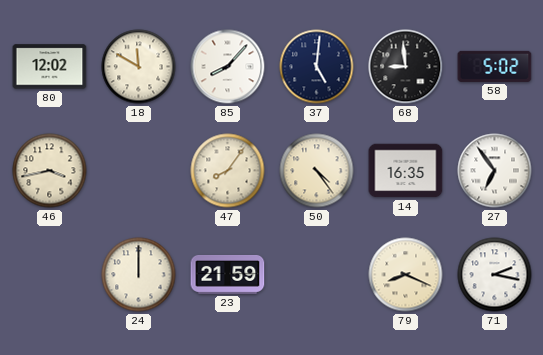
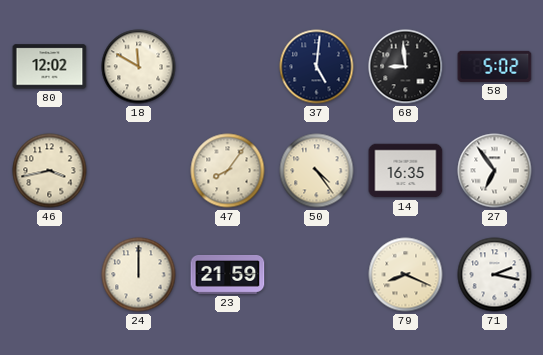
85: 8:07 -> none
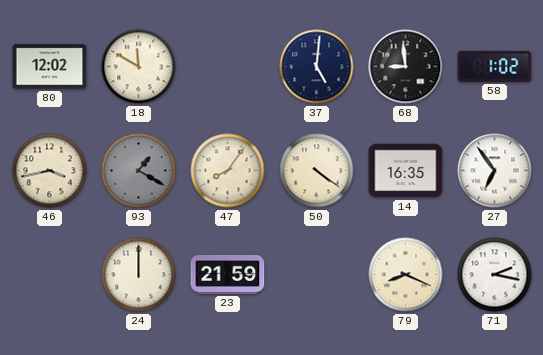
58: 5:02 -> 1:02
93: none -> 1:20
50: 4:24 -> 4:21
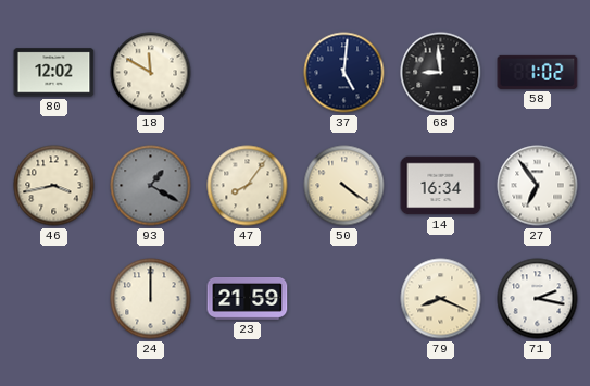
14: 16:35 -> 16:34
